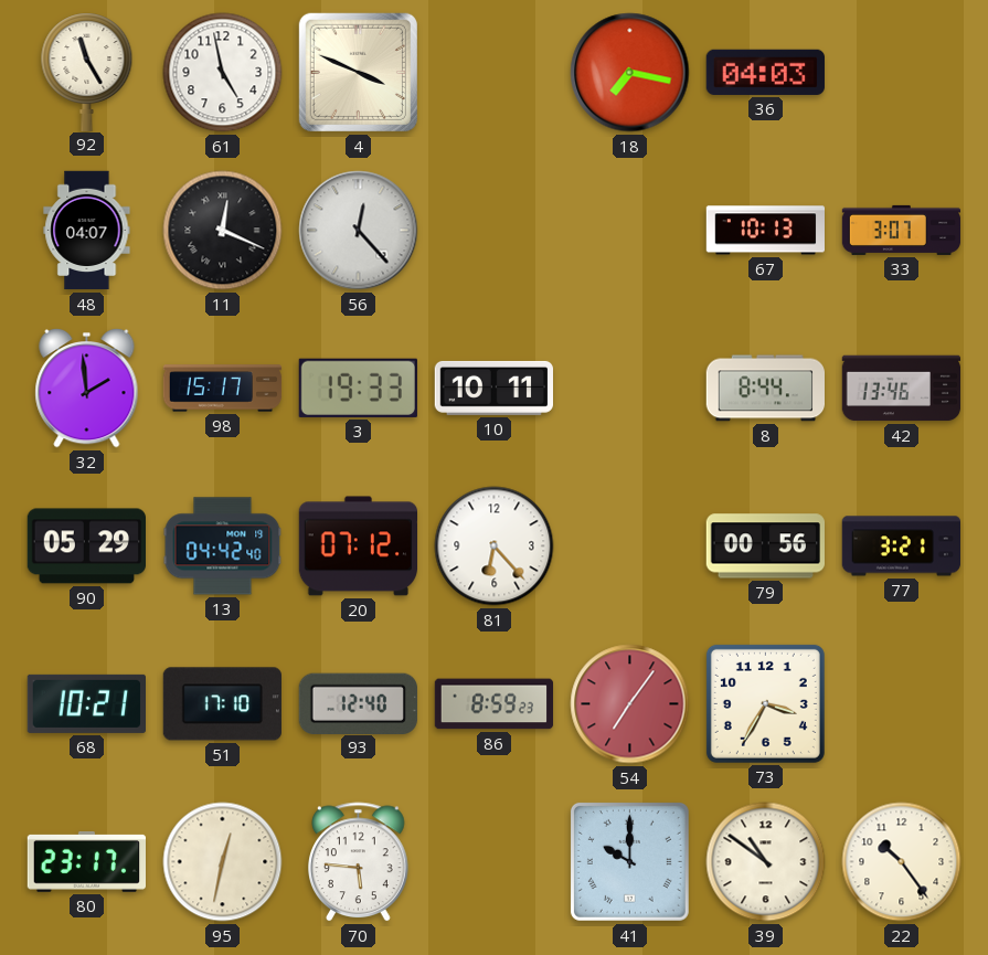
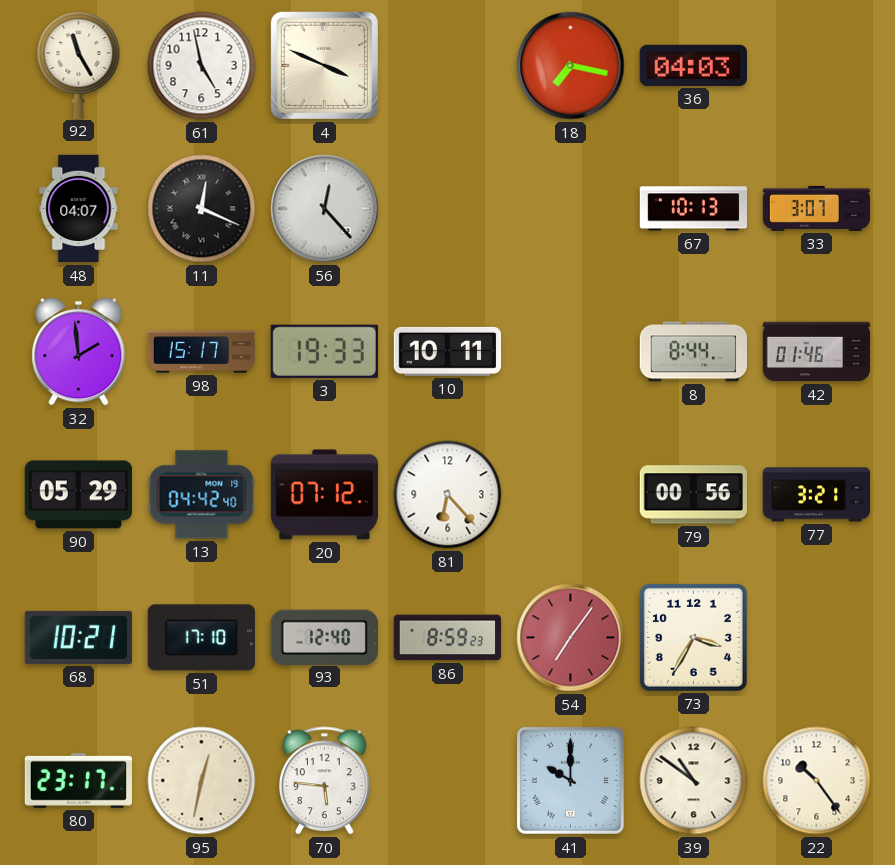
42: 13:46 -> 01:46
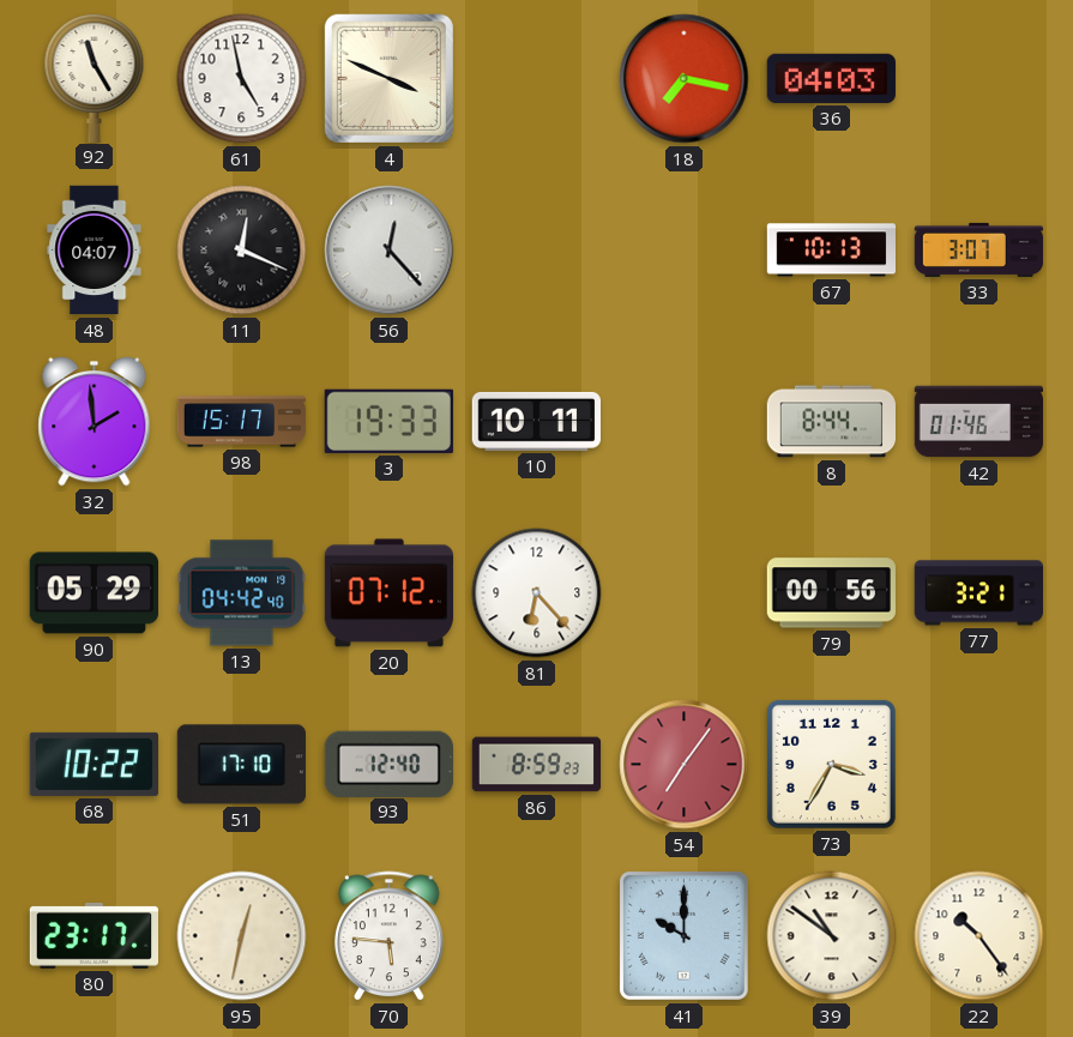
68: 10:21 -> 10:22
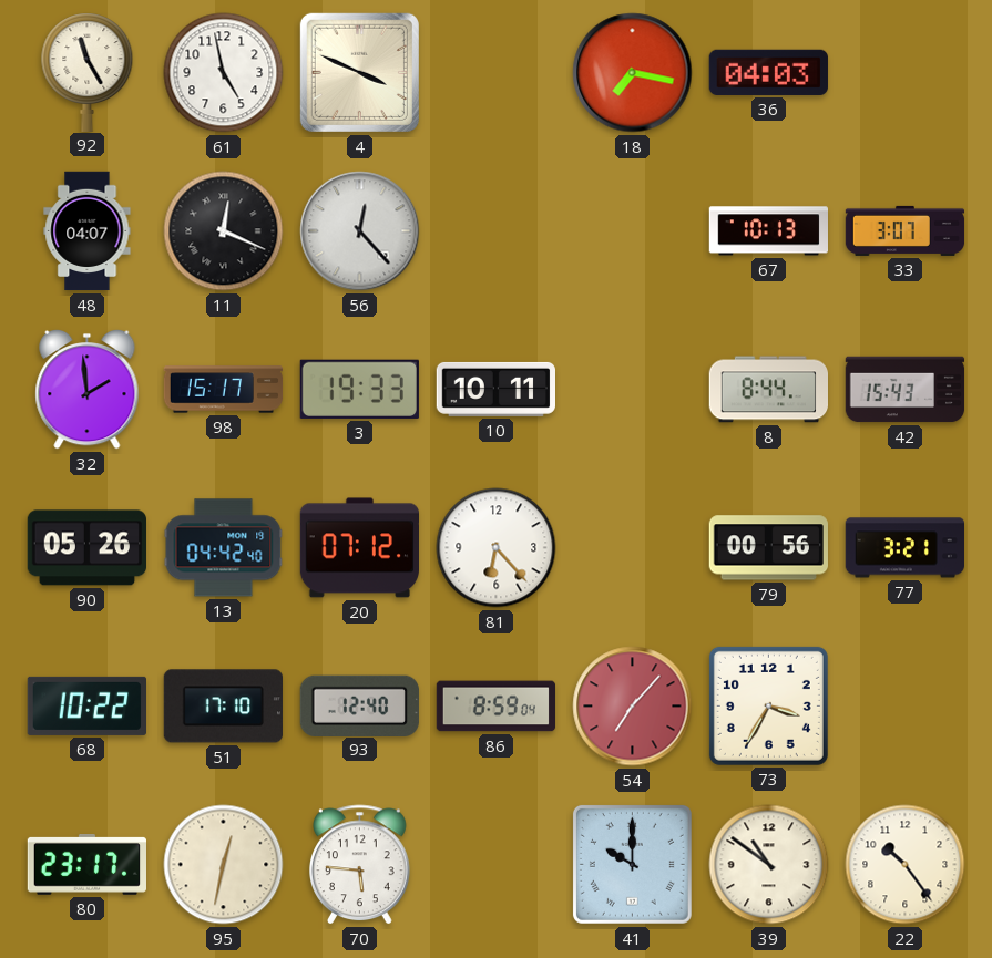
42: 01:46 -> 15:43
90: 05:29 -> 05:26
86: 8:59:23 -> 8:59:04
54: 7:06 -> 7:07
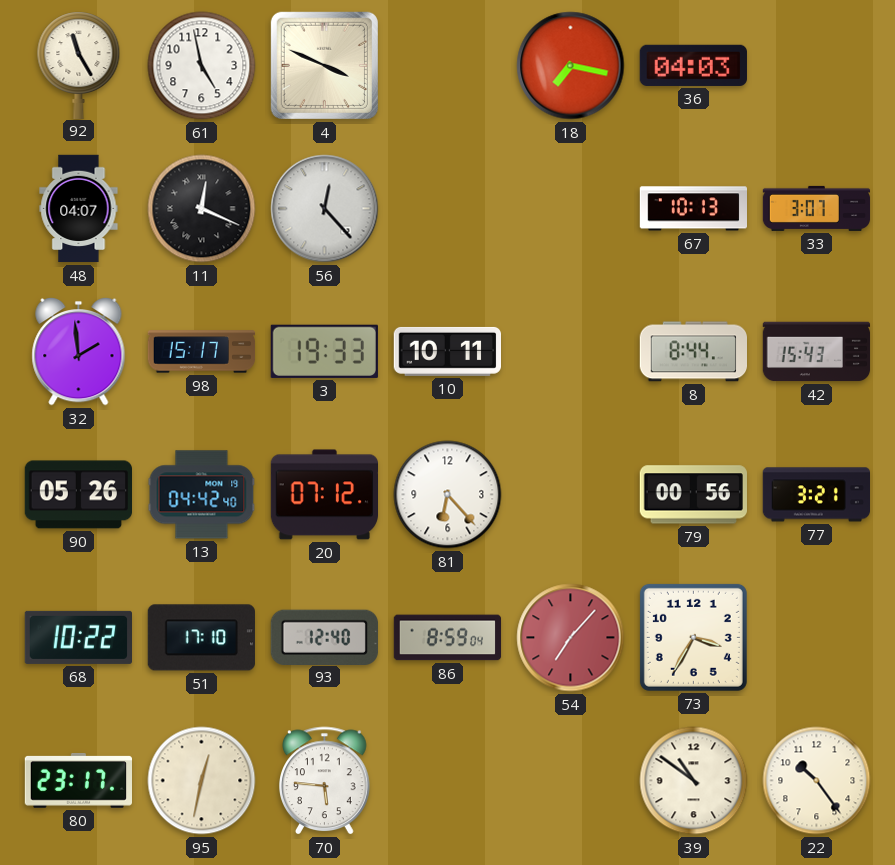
41: 10:00 -> none
